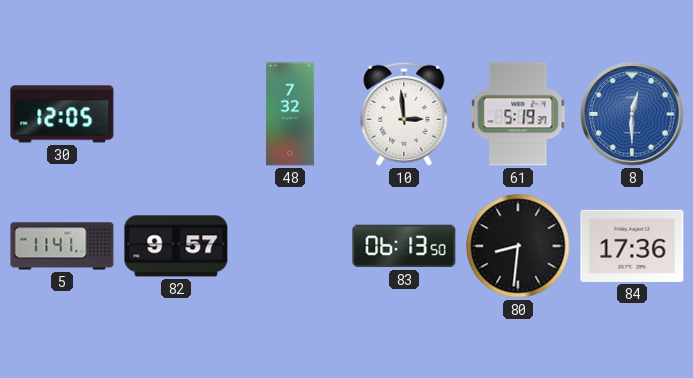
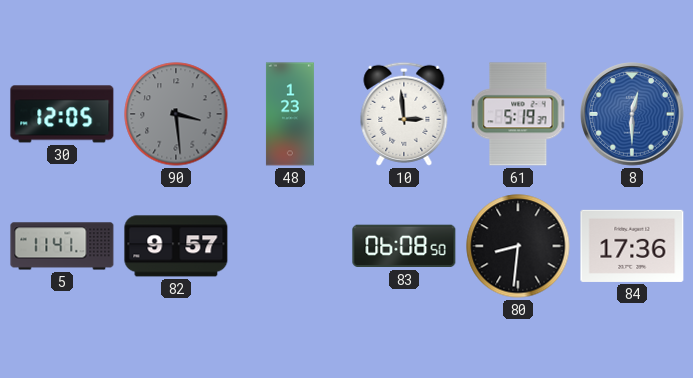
90: none -> 3:29
48: 7:32 -> 1:23
83: 06:13 -> 06:08
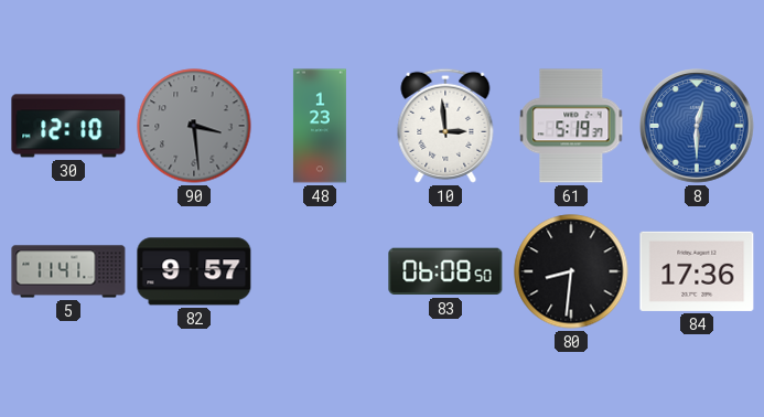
30: 12:05 -> 12:10
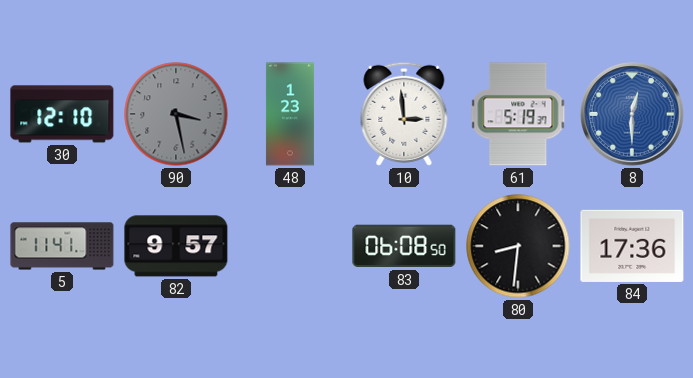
90: 3:29 -> 3:28
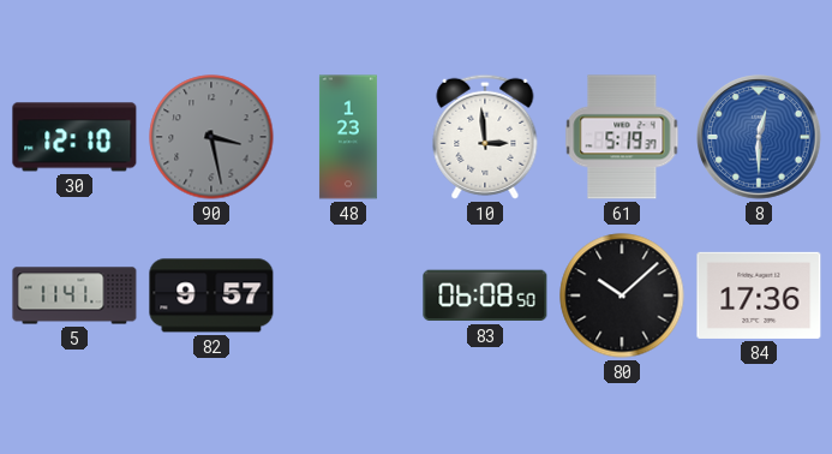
80: 8:31 -> 10:08
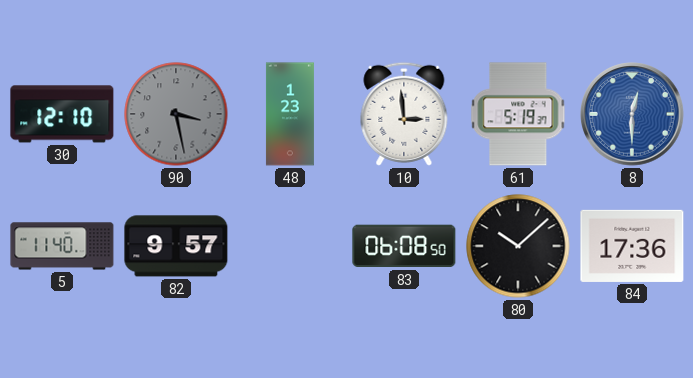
5: 11:41 -> 11:40
